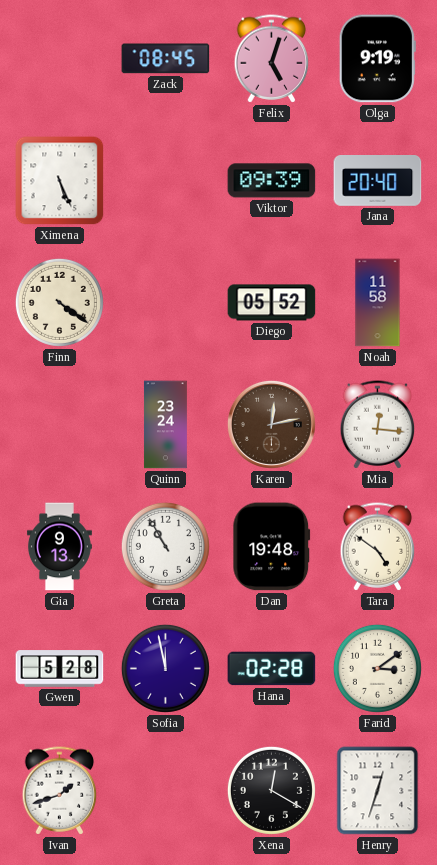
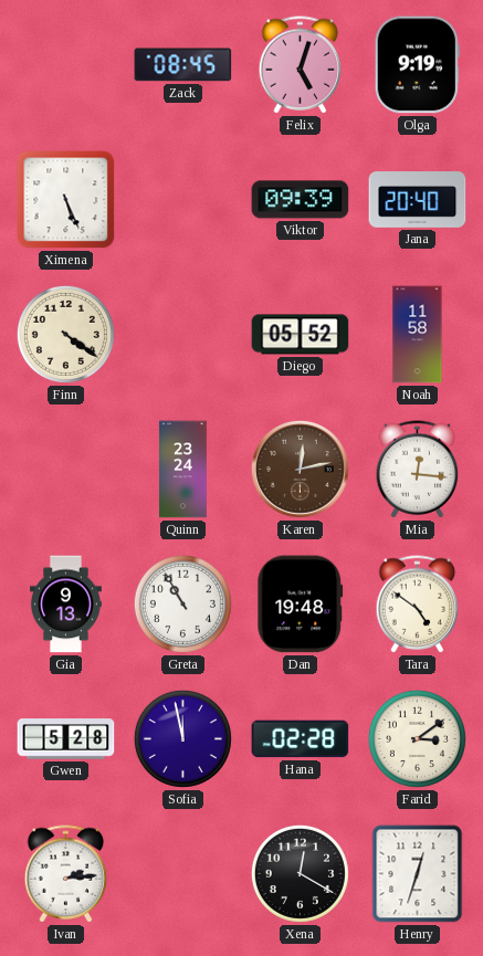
Ivan: 1:42 -> 2:14
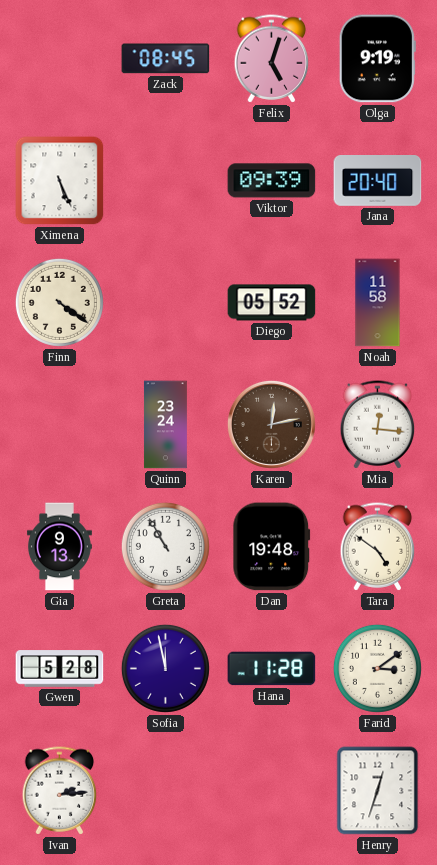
Hana: 02:28 -> 11:28
Xena: 12:20 -> none
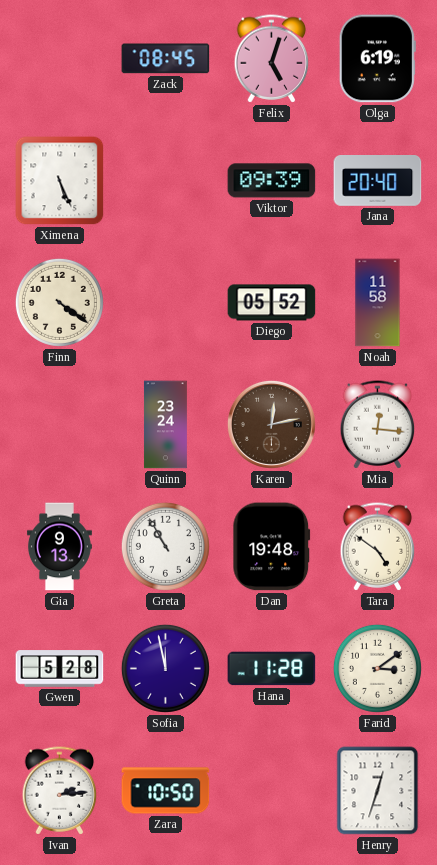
Olga: 9:19 -> 6:19
Zara: none -> 10:50
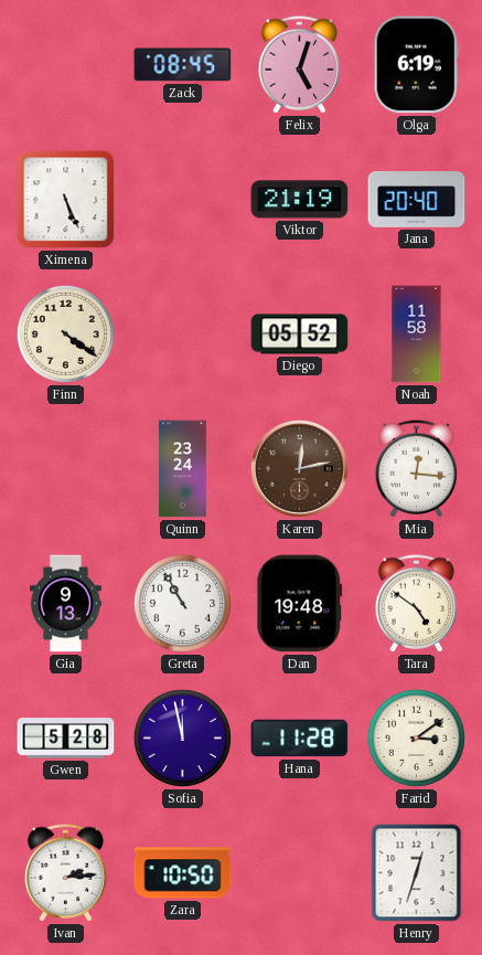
Viktor: 09:39 -> 21:19
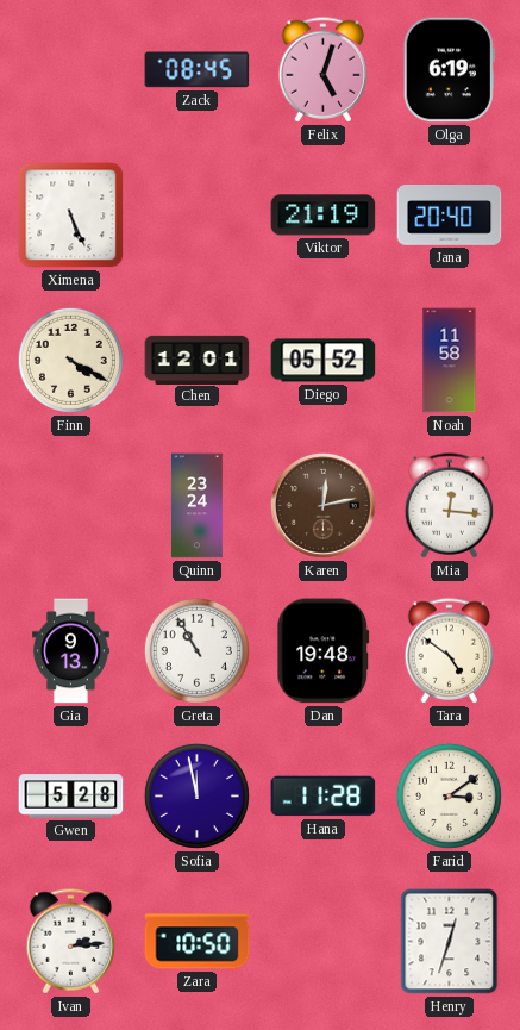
Finn: 4:21 -> 4:20
Chen: none -> 12:01
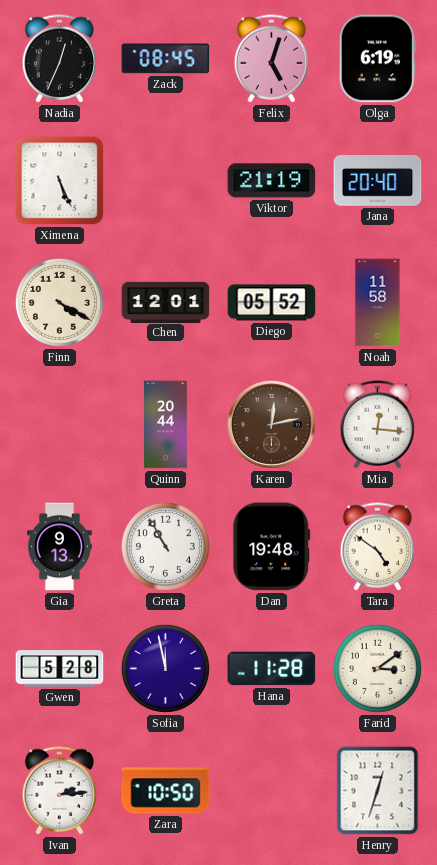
Nadia: none -> 12:34
Quinn: 23:24 -> 20:44
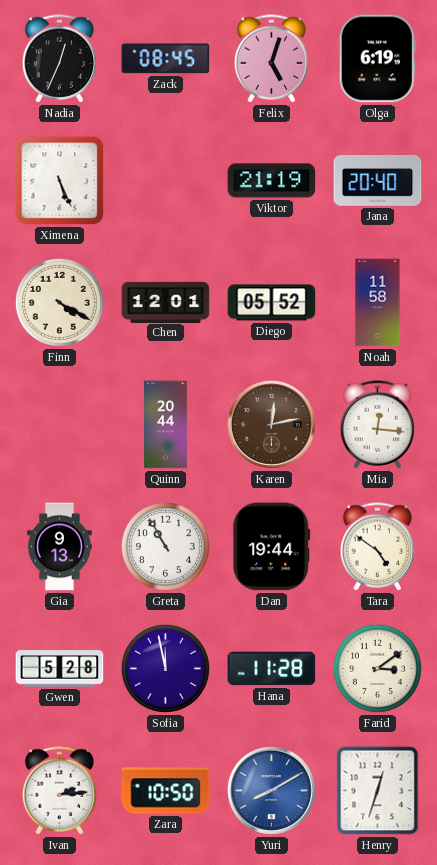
Dan: 19:48 -> 19:44
Yuri: none -> 8:10
